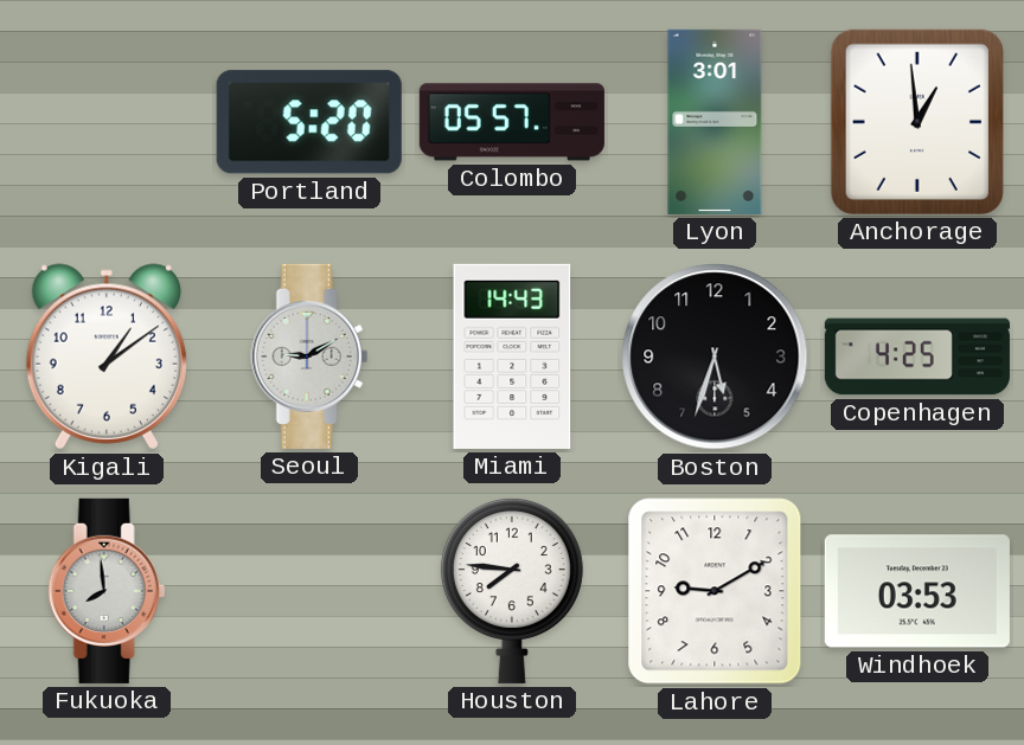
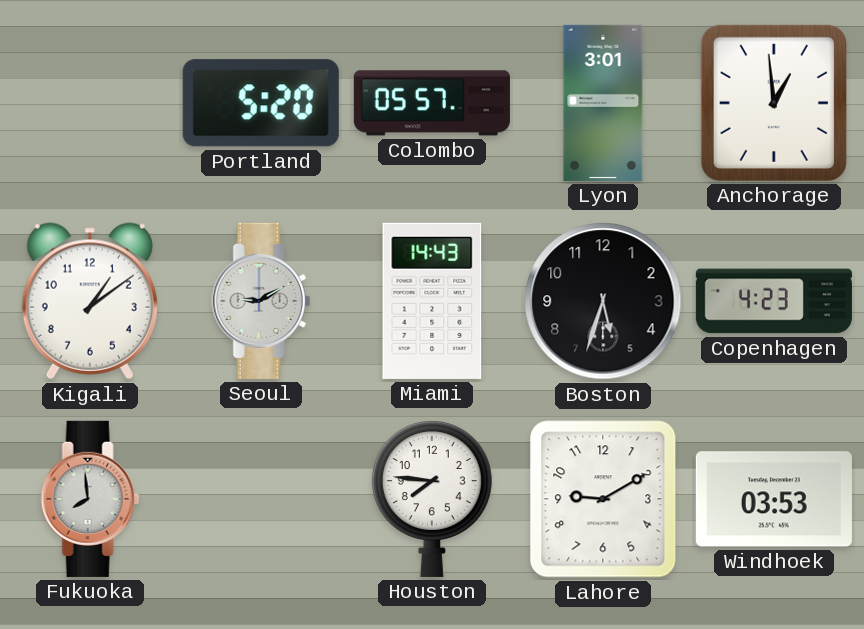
Copenhagen: 4:25 -> 4:23
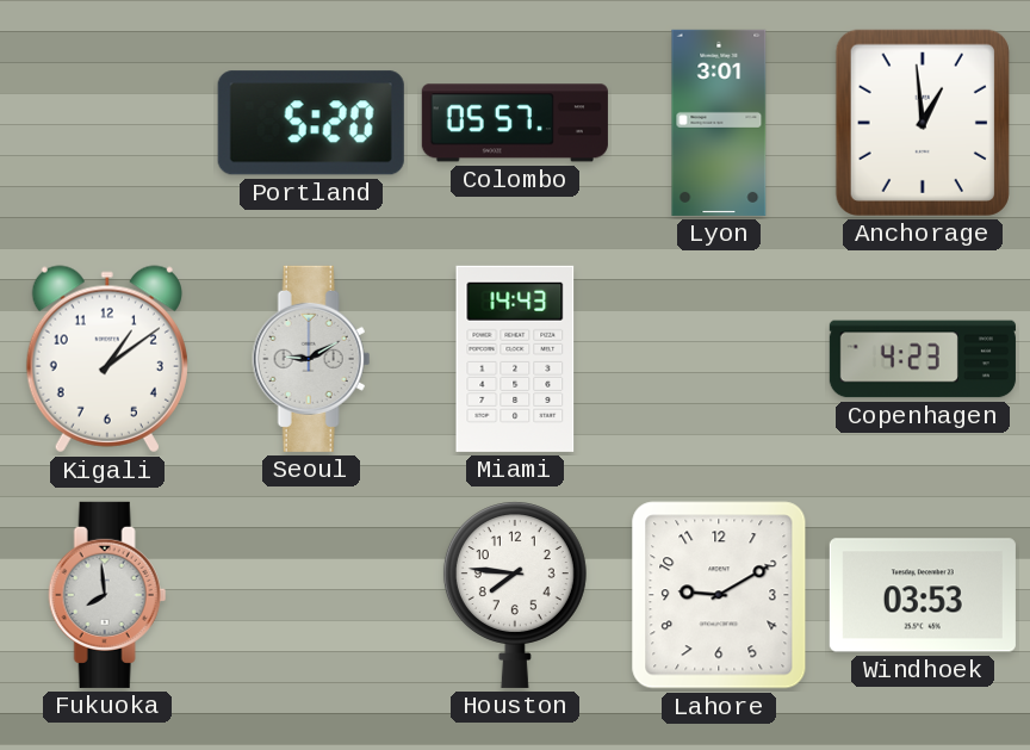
Boston: 5:33 -> none
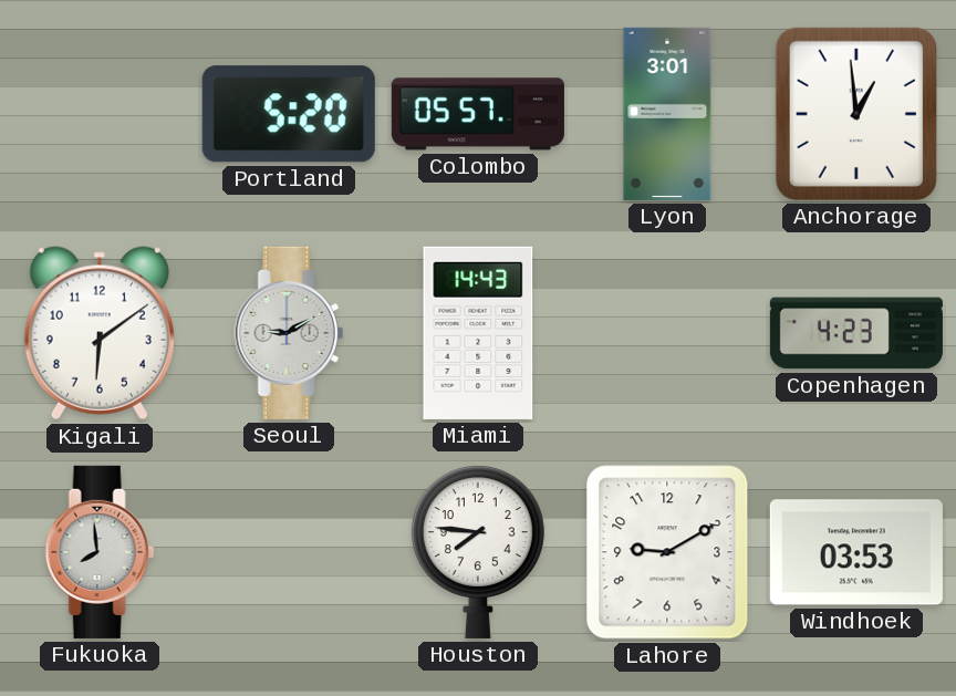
Kigali: 1:09 -> 6:09
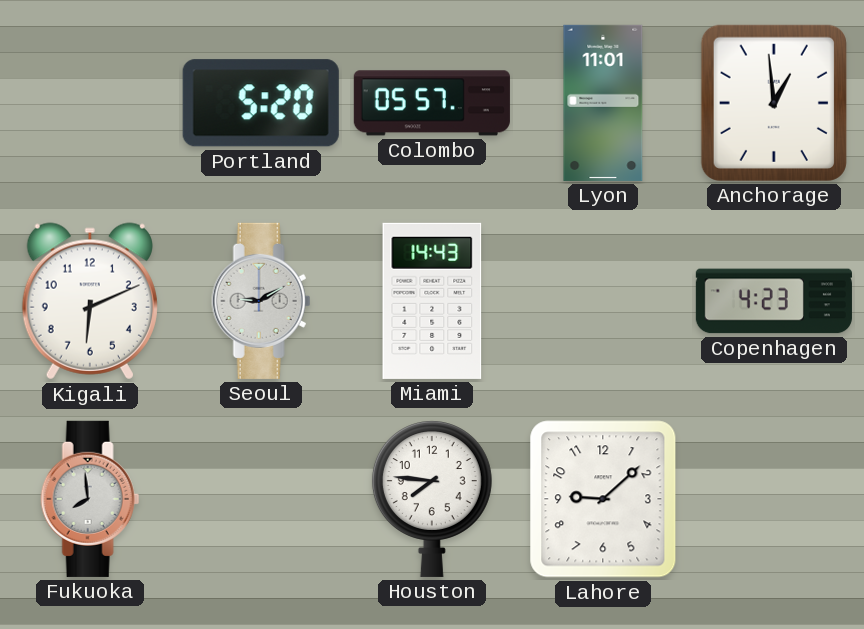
Lyon: 3:01 -> 11:01
Kigali: 6:09 -> 6:11
Lahore: 9:10 -> 9:08
Windhoek: 03:53 -> none
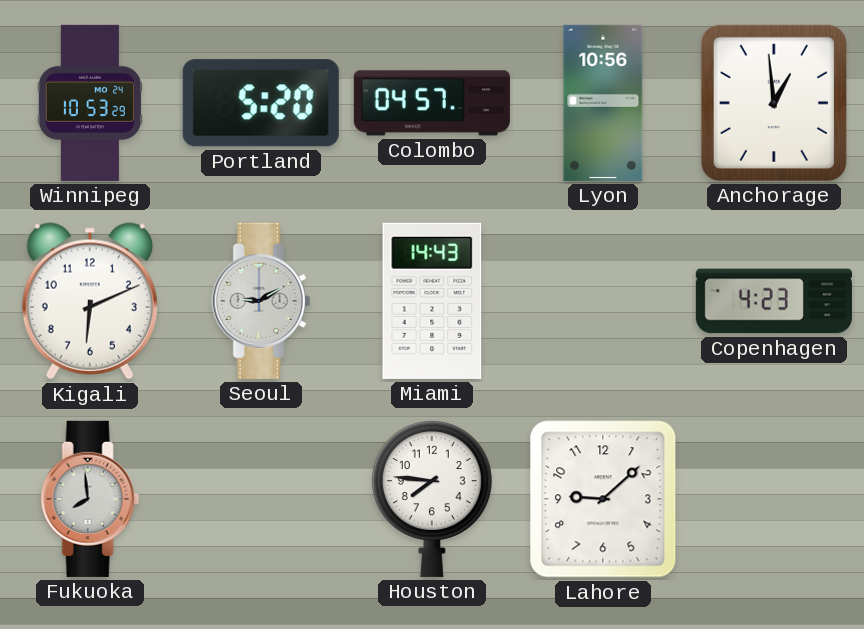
Winnipeg: none -> 10:53
Colombo: 05:57 -> 04:57
Lyon: 11:01 -> 10:56
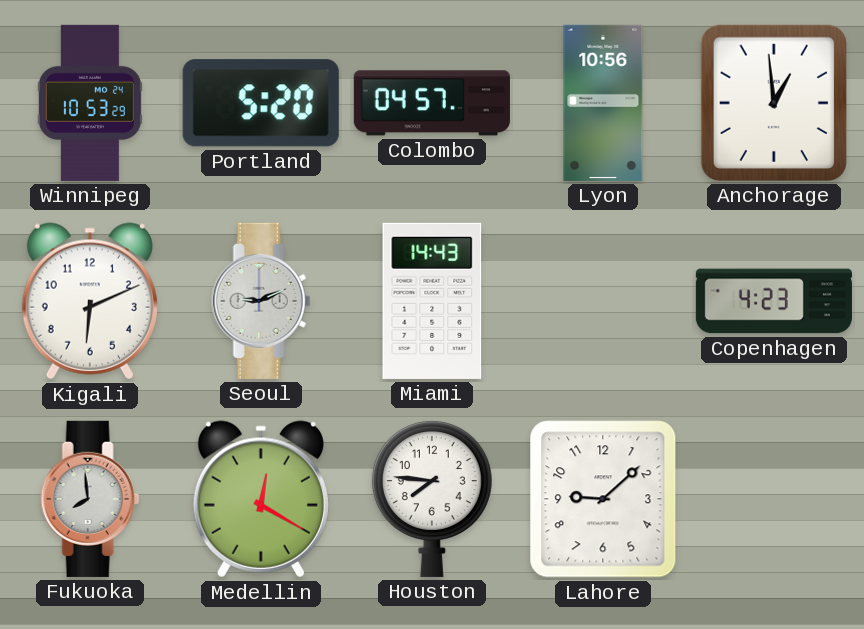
Seoul: 9:10 -> 9:11
Medellin: none -> 12:20
